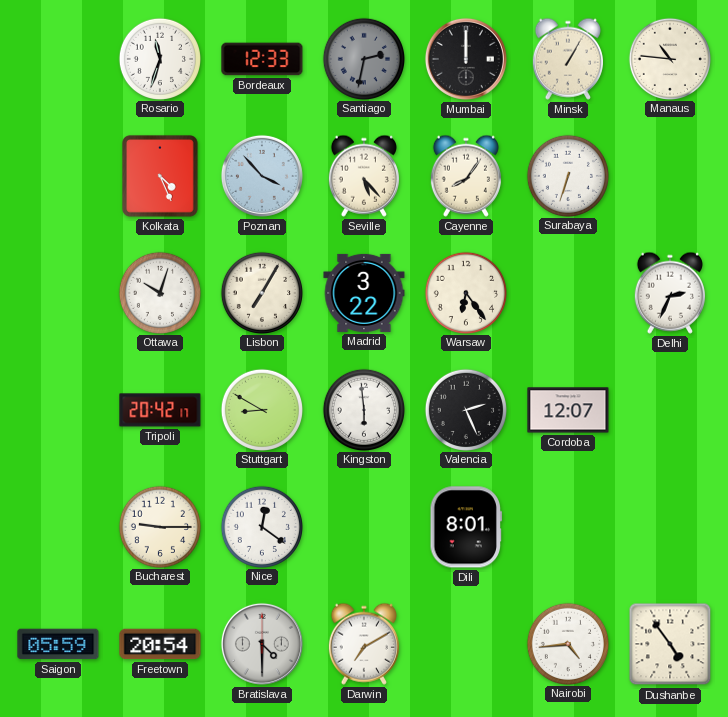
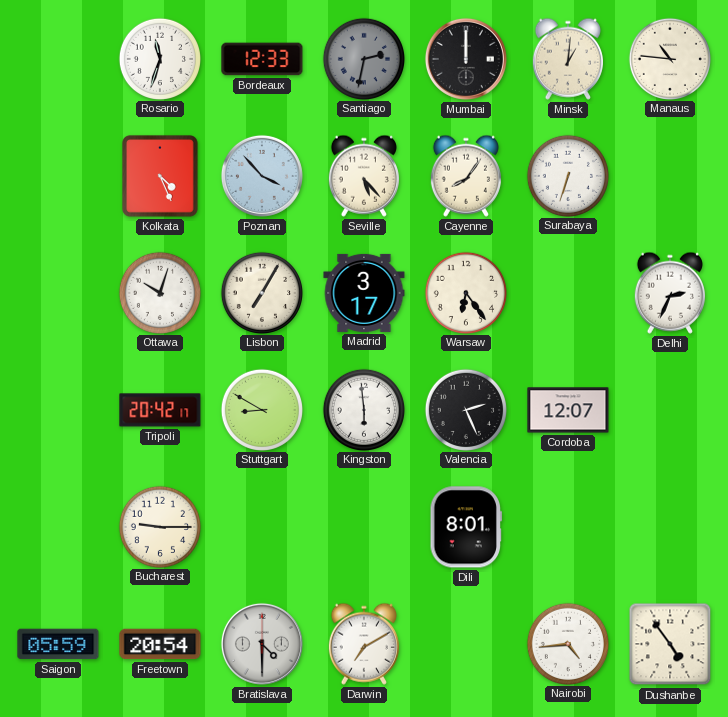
Minsk: 1:05 -> 1:01
Madrid: 3:22 -> 3:17
Nice: 12:21 -> none
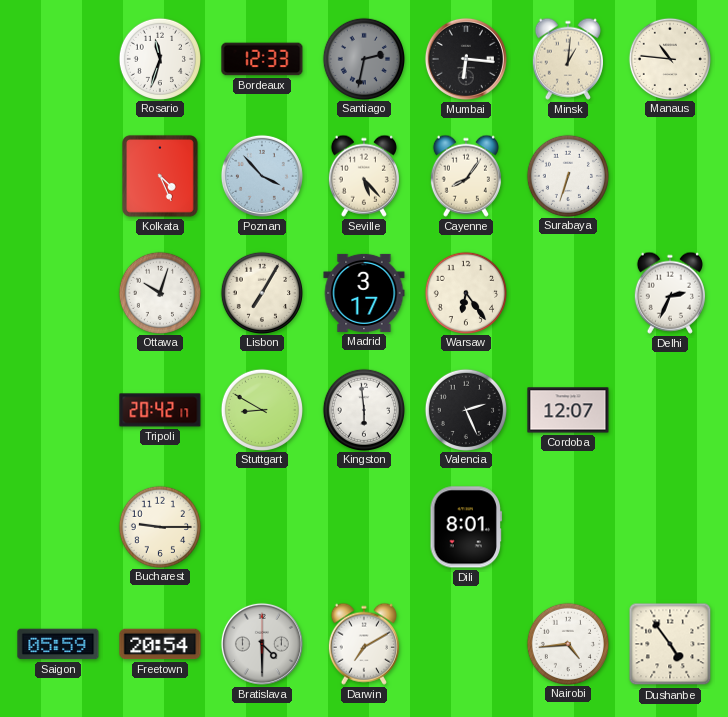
Mumbai: 12:00 -> 6:16
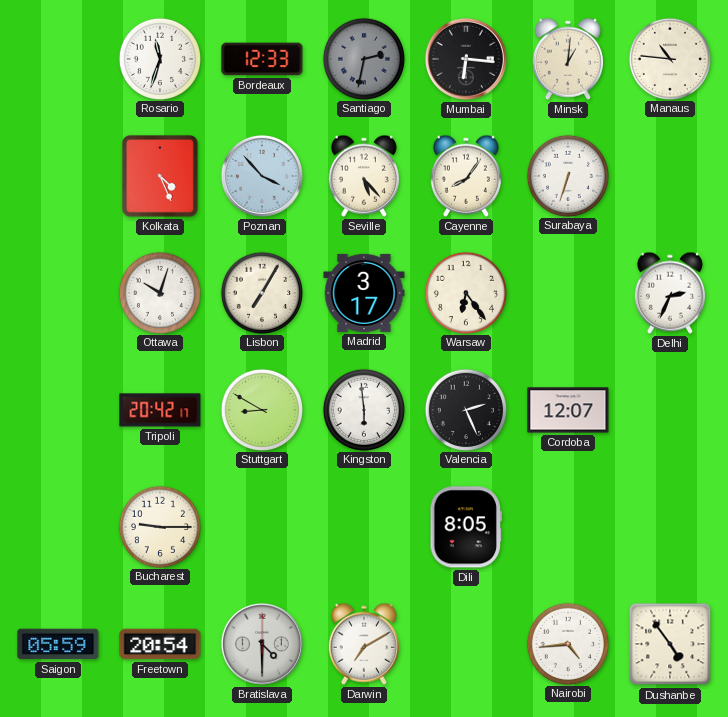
Dili: 8:01 -> 8:05
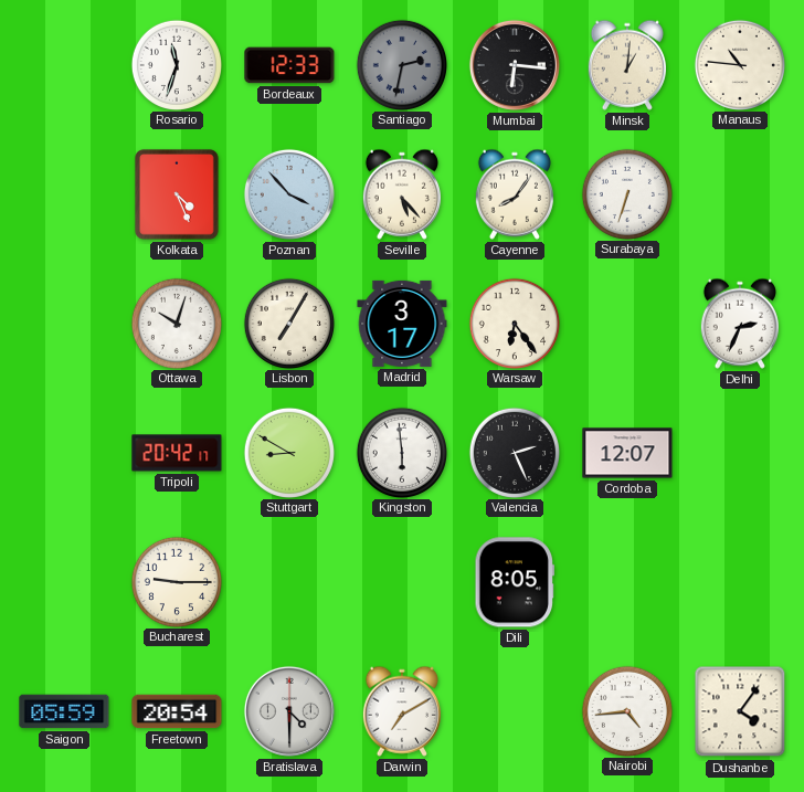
Dushanbe: 4:54 -> 4:06
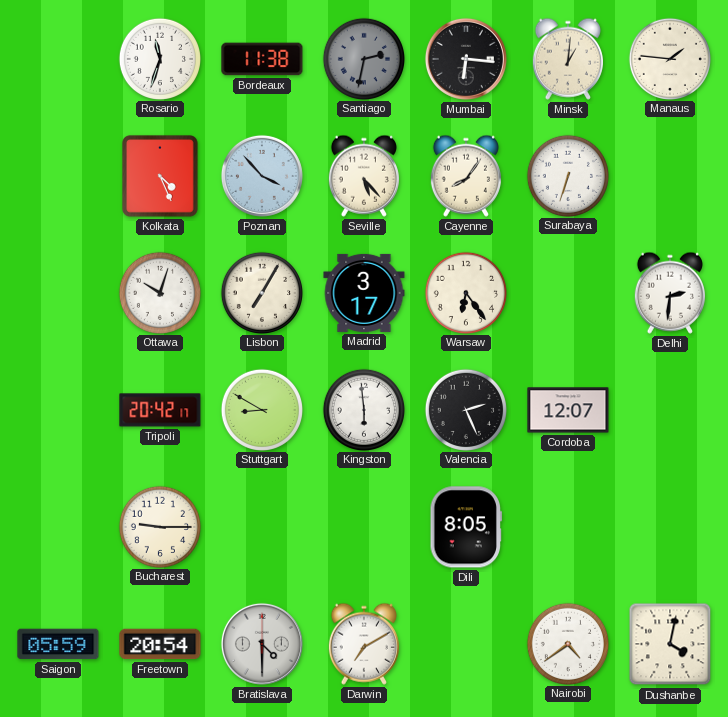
Bordeaux: 12:33 -> 11:38
Manaus: 10:46 -> 1:46
Delhi: 2:34 -> 2:31
Nairobi: 4:44 -> 4:39
Dushanbe: 4:06 -> 4:02
